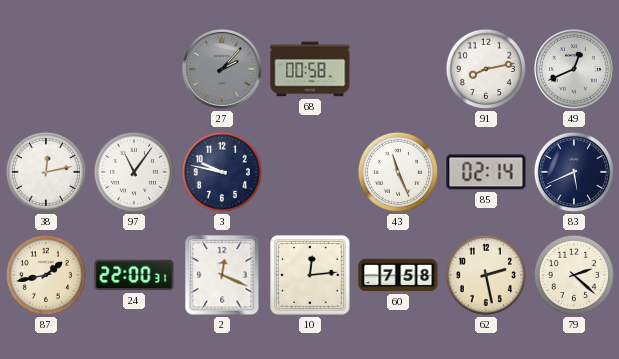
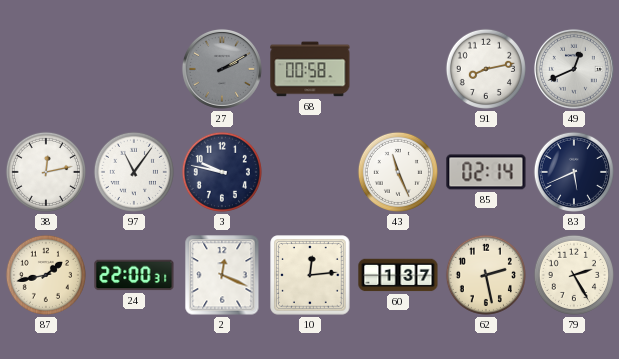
27: 2:07 -> 2:10
60: 7:58 -> 1:37
79: 2:22 -> 2:25
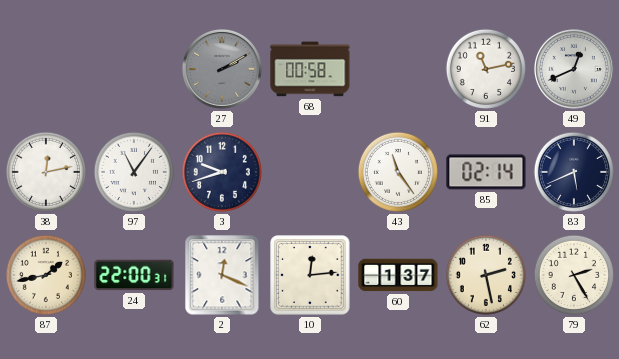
91: 8:13 -> 11:13
3: 9:47 -> 9:42
43: 11:26 -> 11:24
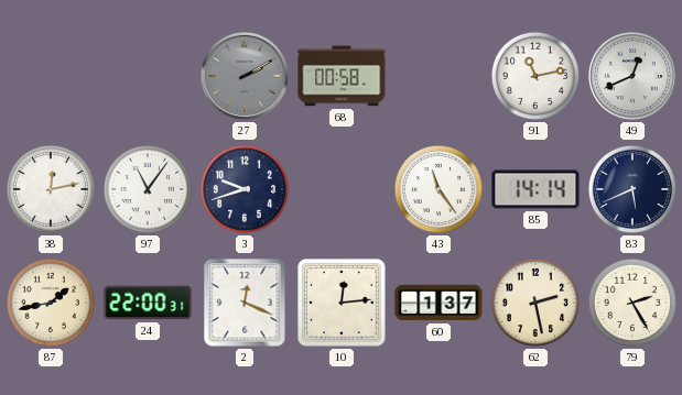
85: 02:14 -> 14:14
